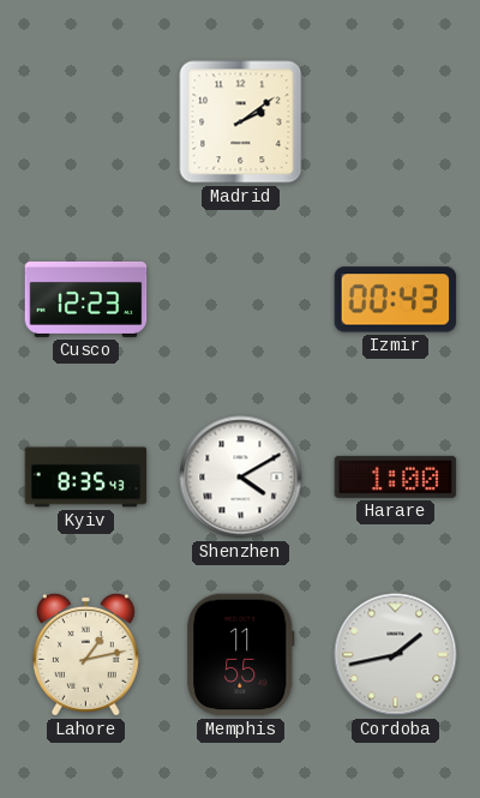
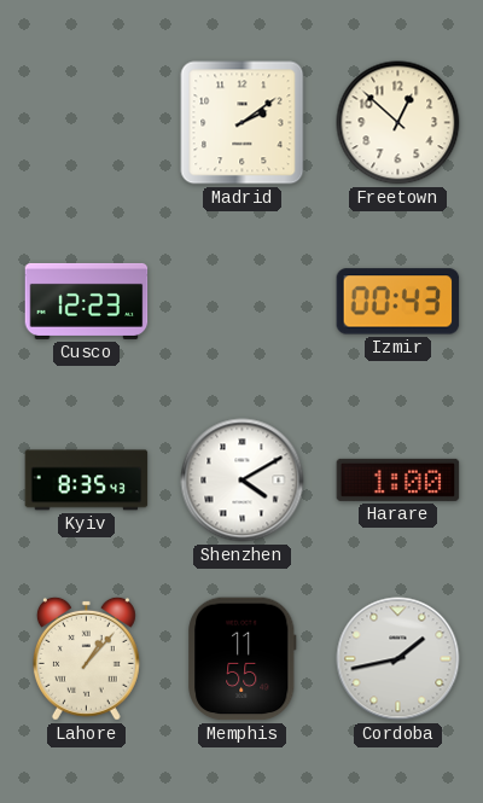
Freetown: none -> 12:52
Lahore: 1:13 -> 1:07
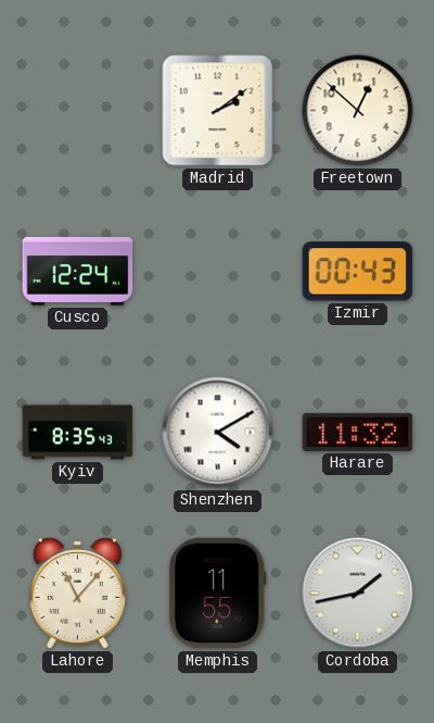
Cusco: 12:23 -> 12:24
Harare: 1:00 -> 11:32
Lahore: 1:07 -> 11:07
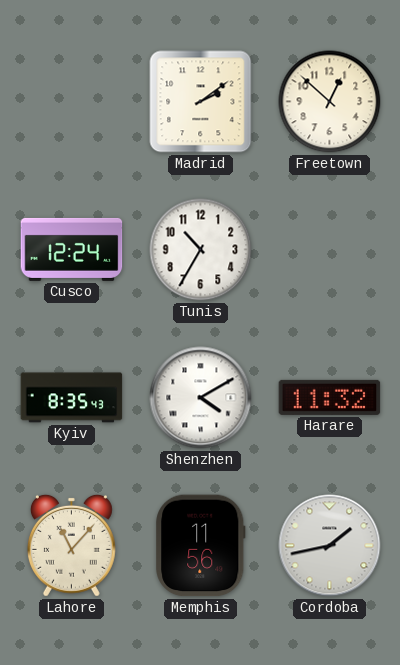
Tunis: none -> 10:35
Izmir: 00:43 -> none
Memphis: 11:55 -> 11:56
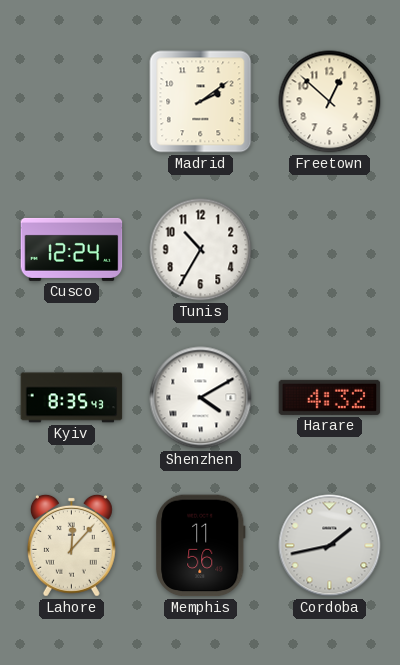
Harare: 11:32 -> 4:32
Lahore: 11:07 -> 12:07
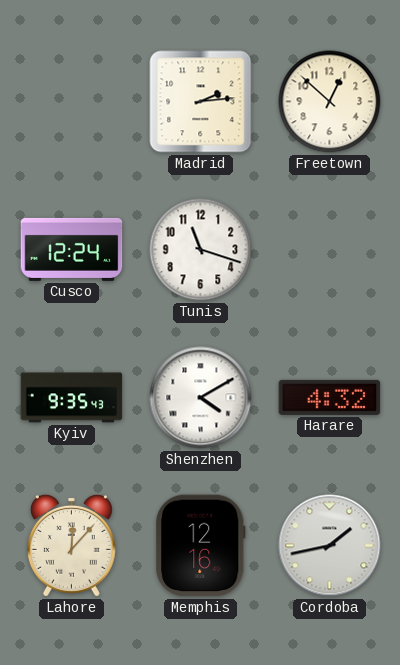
Madrid: 2:09 -> 2:14
Tunis: 10:35 -> 11:18
Kyiv: 8:35 -> 9:35
Memphis: 11:56 -> 12:16
